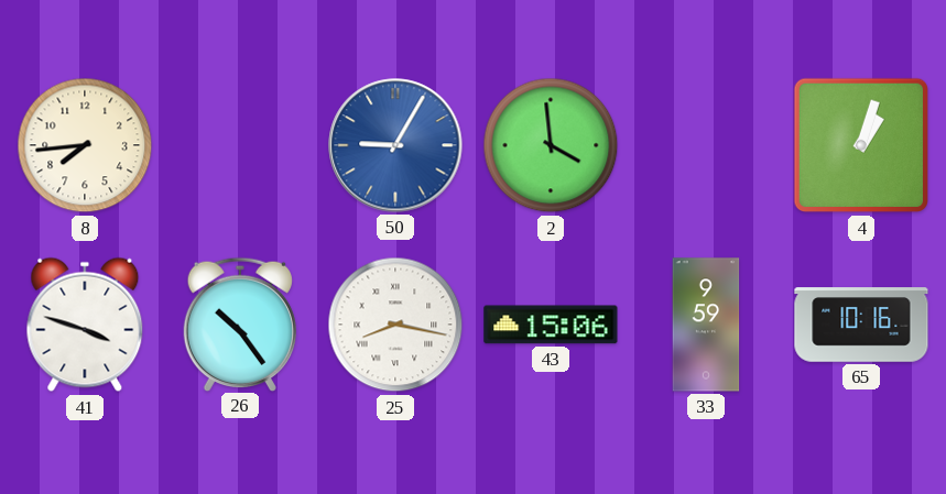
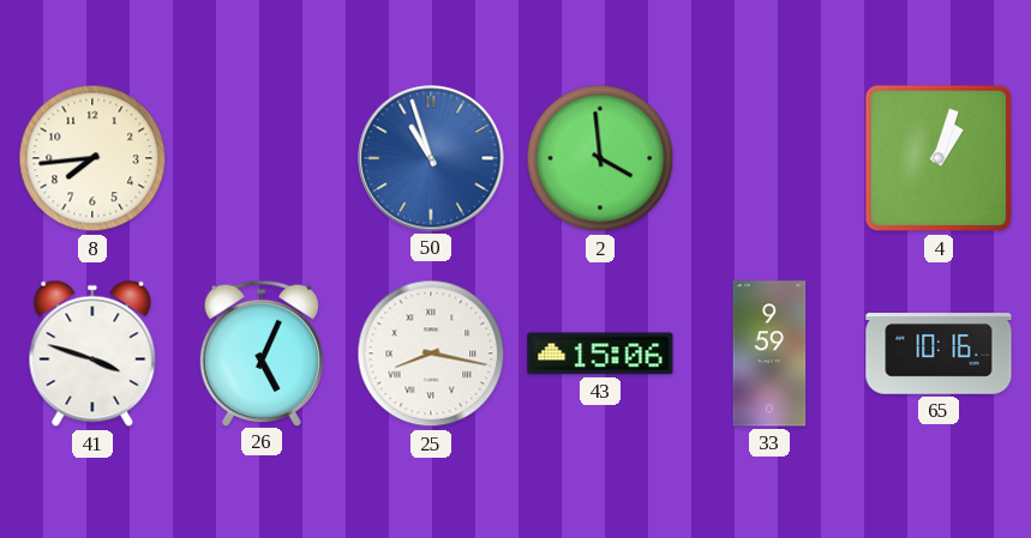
50: 9:05 -> 10:57
26: 10:24 -> 5:04
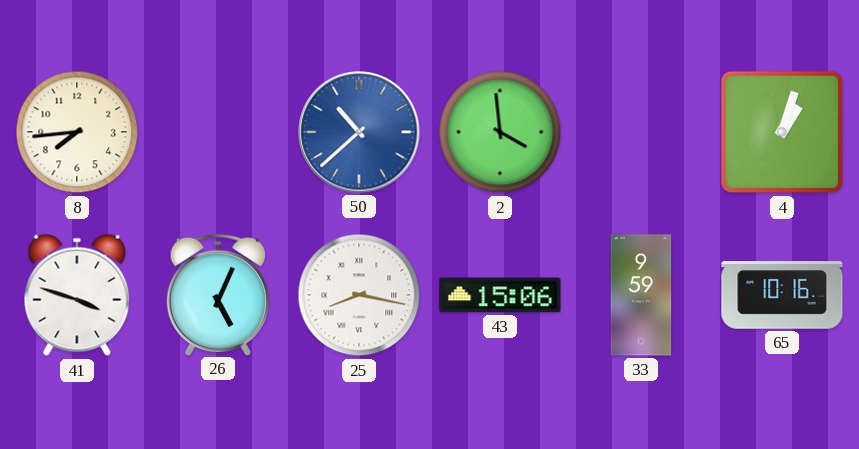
50: 10:57 -> 10:38
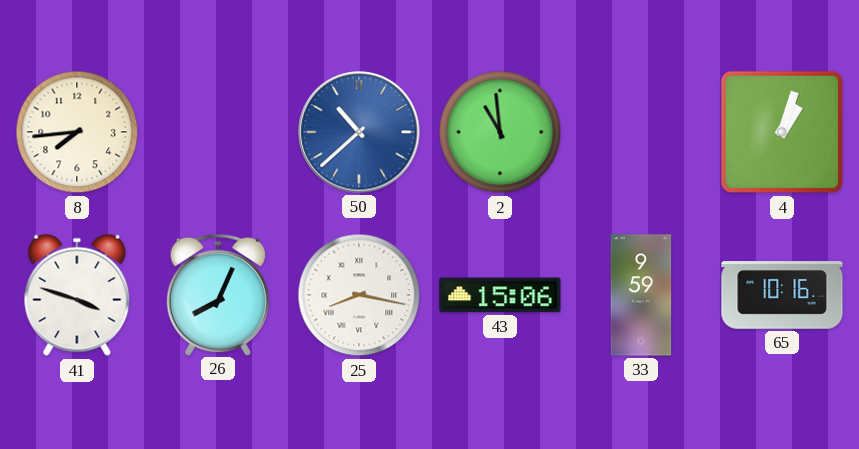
2: 3:59 -> 10:59
26: 5:04 -> 8:04
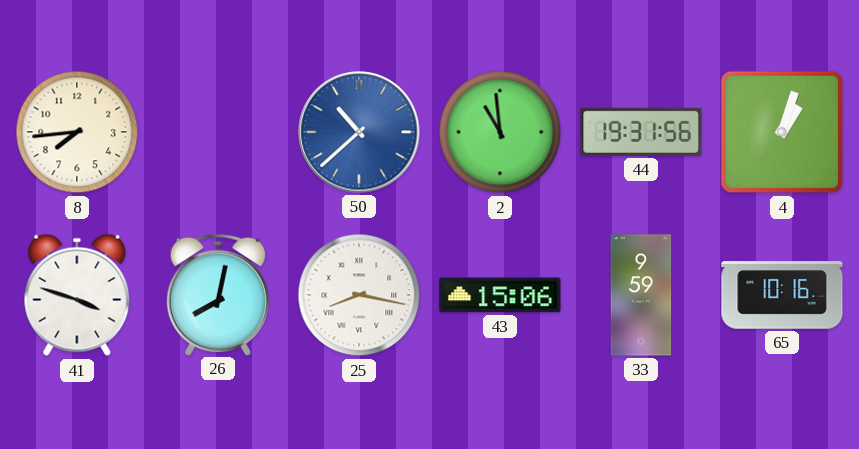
44: none -> 19:31
26: 8:04 -> 8:02
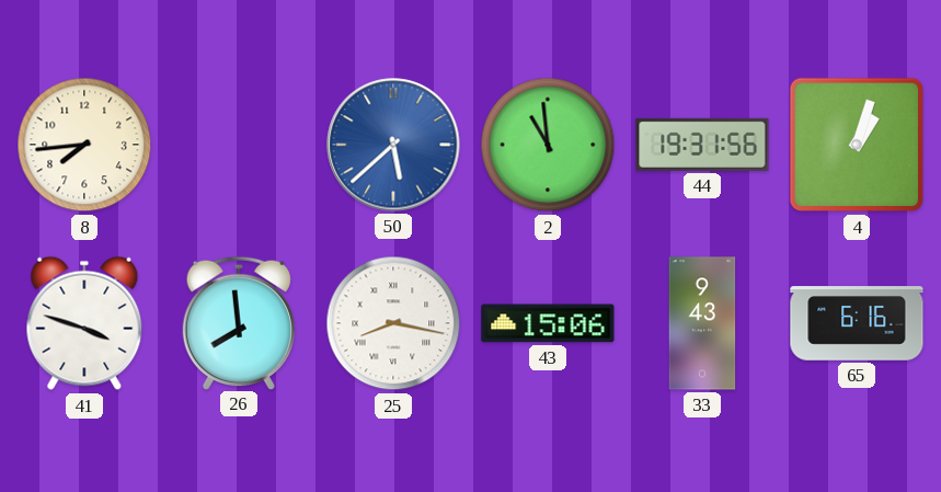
50: 10:38 -> 5:38
26: 8:02 -> 7:59
33: 9:59 -> 9:43
65: 10:16 -> 6:16
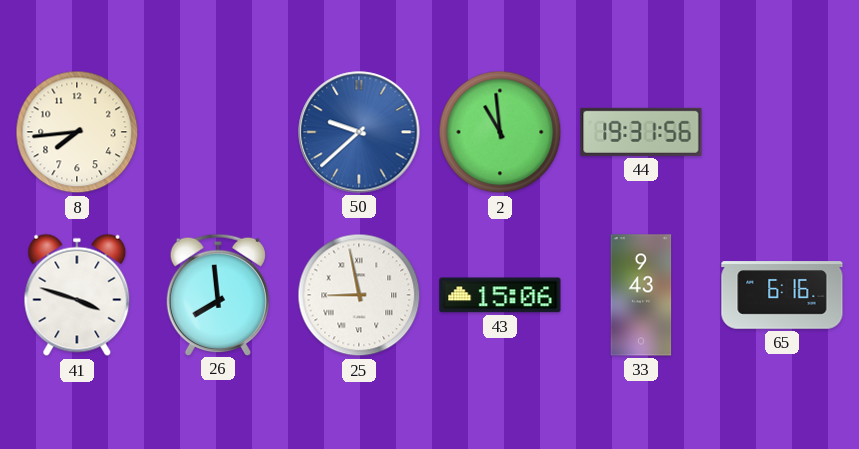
50: 5:38 -> 9:38
4: 1:03 -> none
25: 8:17 -> 8:58
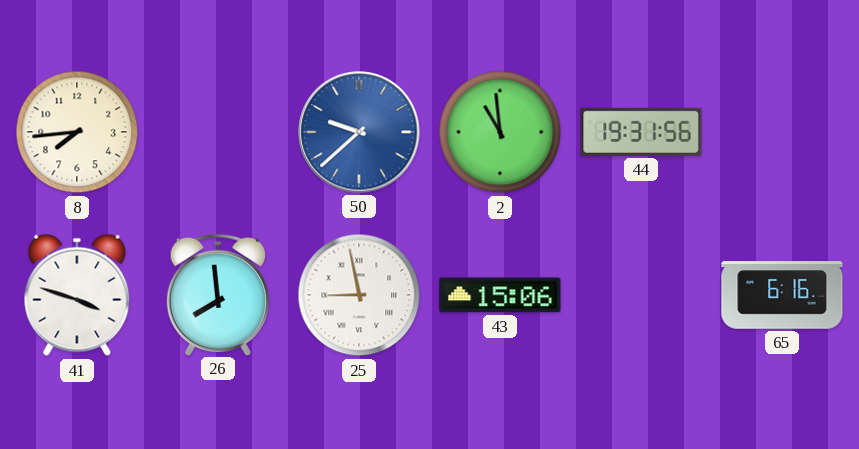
33: 9:43 -> none
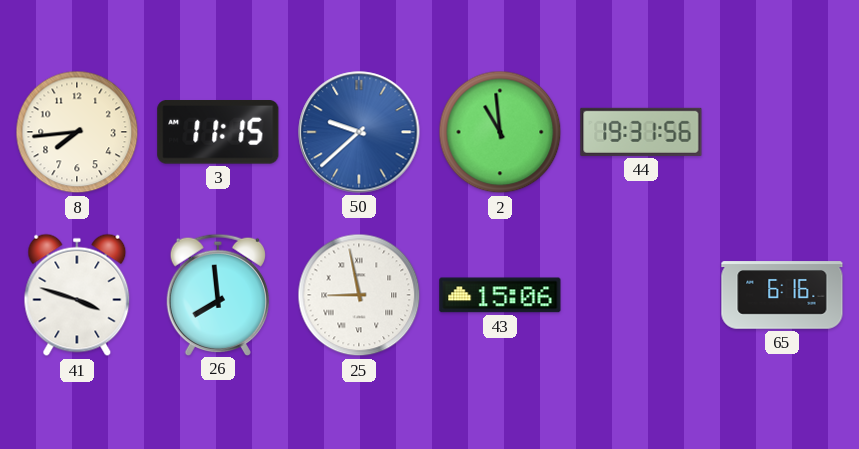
3: none -> 11:15
